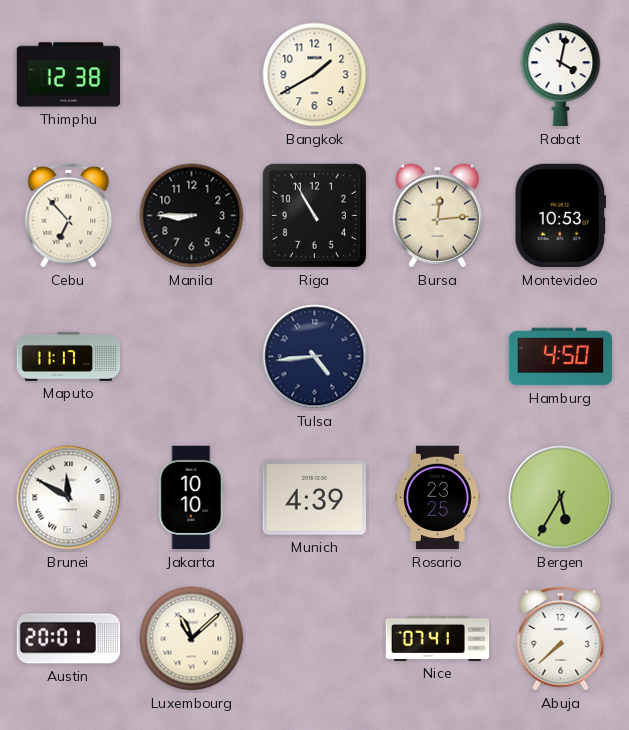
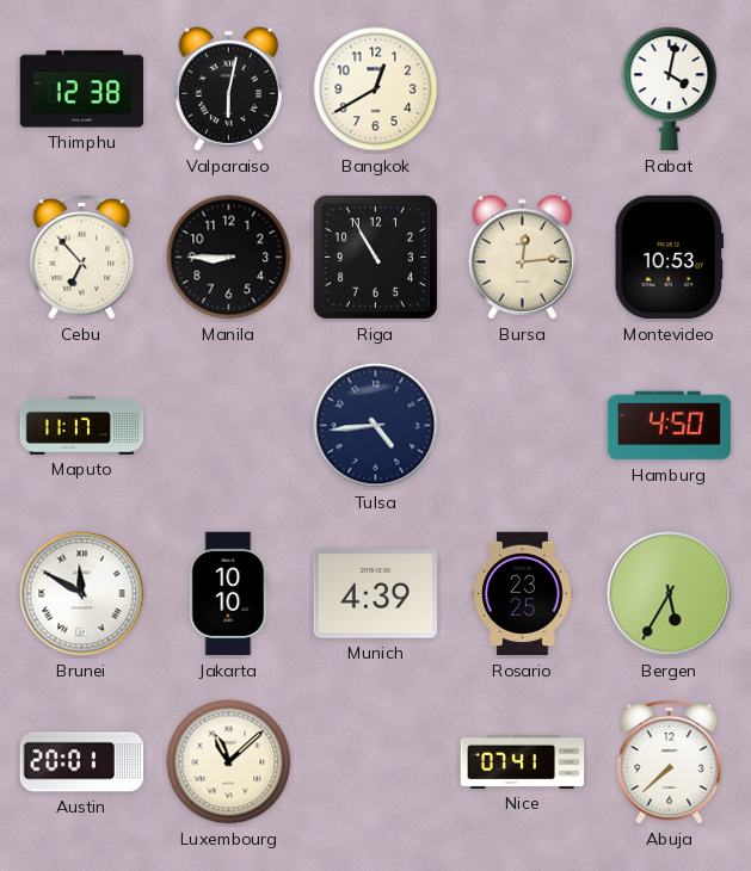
Valparaiso: none -> 6:02
Bangkok: 1:40 -> 12:40
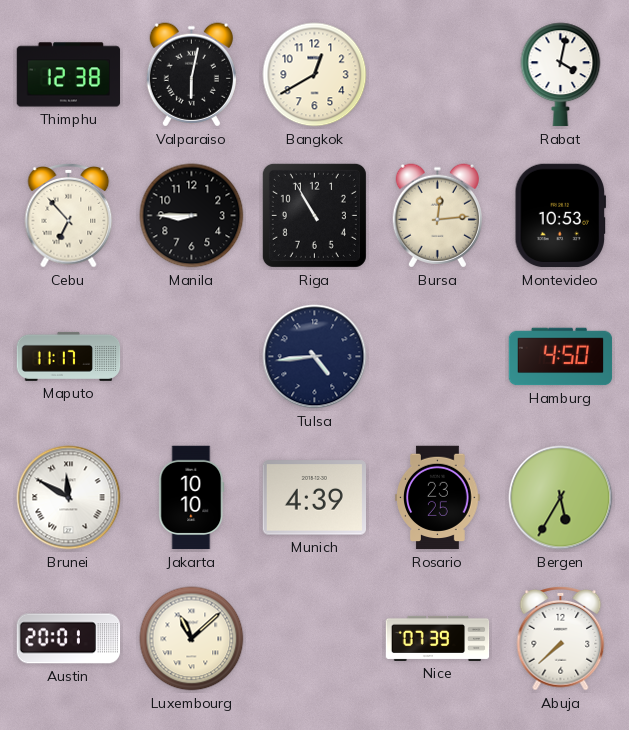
Nice: 07:41 -> 07:39
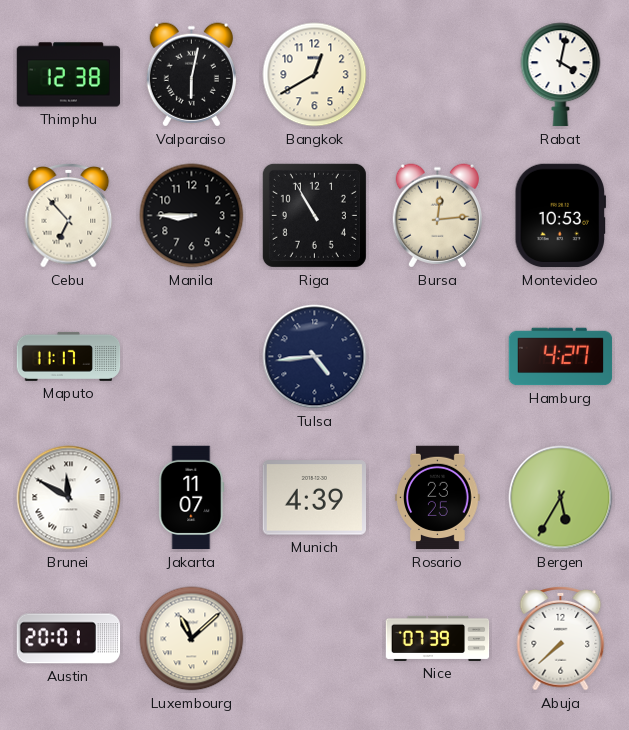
Hamburg: 4:50 -> 4:27
Jakarta: 10:10 -> 11:07
